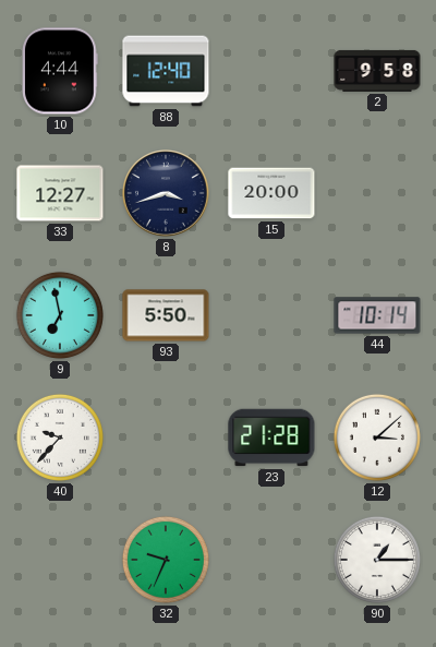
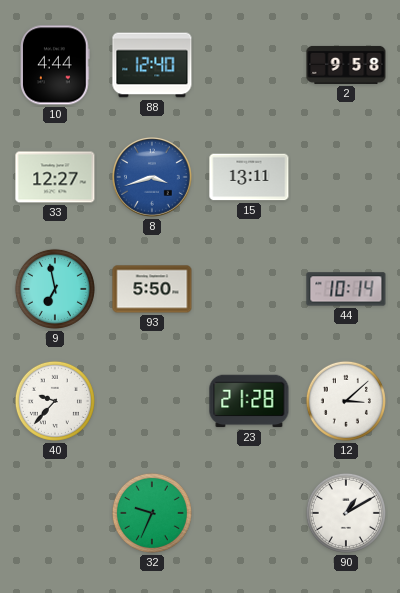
8 dial: navy -> blue
15: 20:00 -> 13:11
90: 1:15 -> 1:10
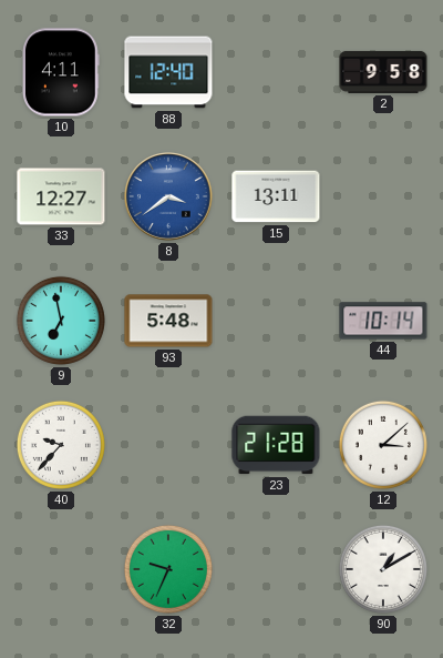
10: 4:44 -> 4:11
8: 3:42 -> 3:39
93: 5:50 -> 5:48
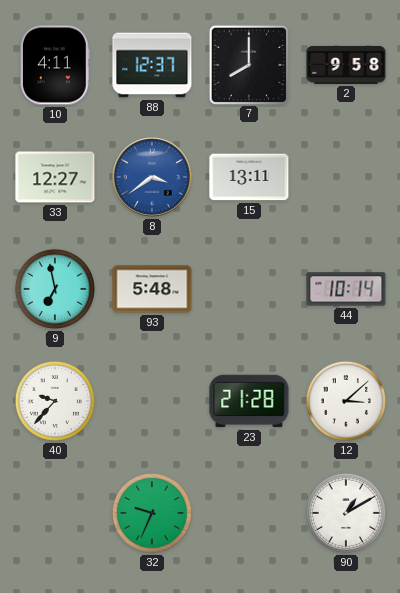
88: 12:40 -> 12:37
7: none -> 8:00
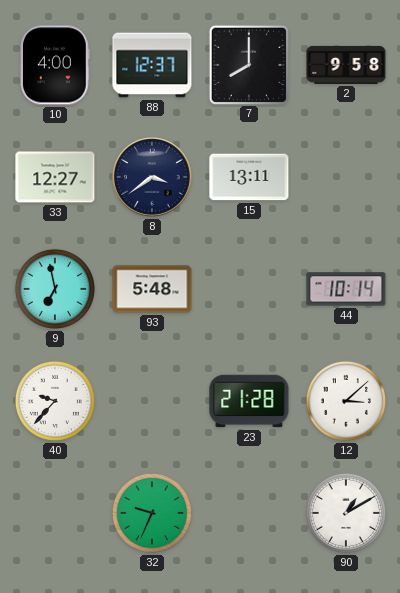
10: 4:11 -> 4:00
8 dial: blue -> navy
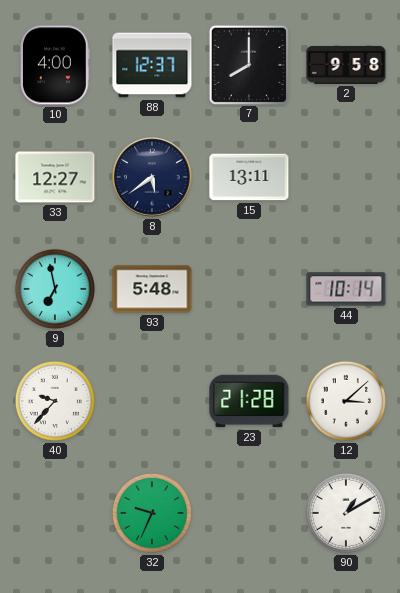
8: 3:39 -> 5:39
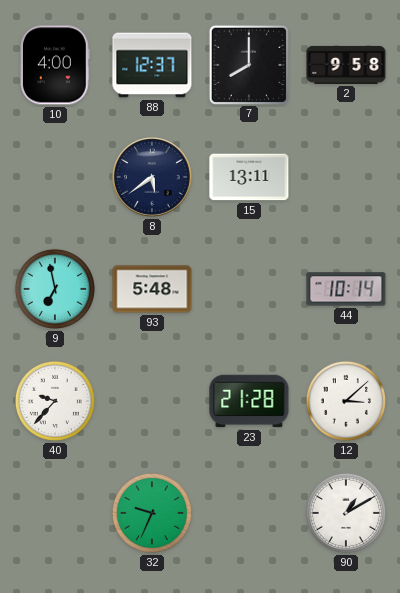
33: 12:27 -> none
